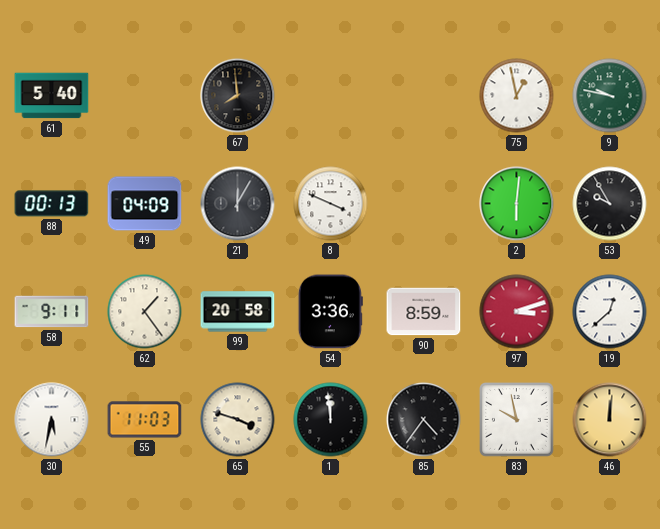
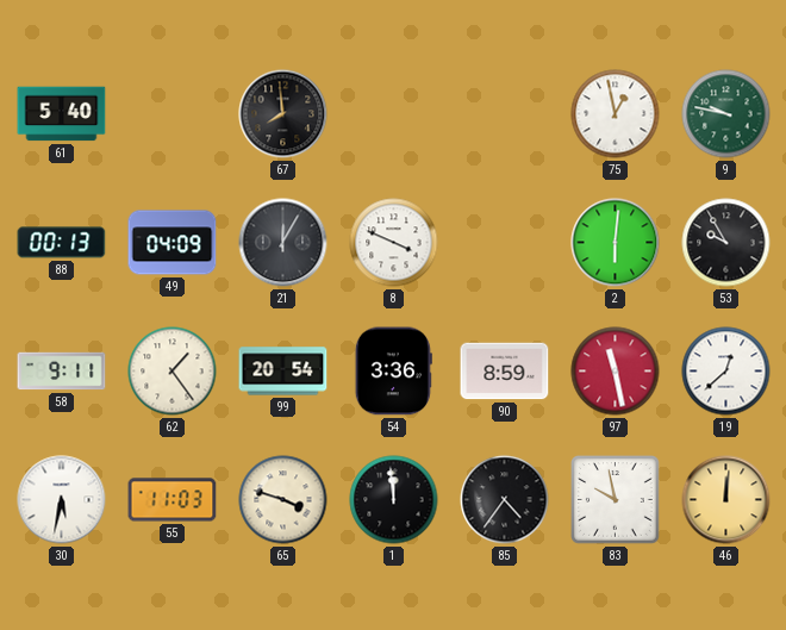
99: 20:58 -> 20:54
97: 3:12 -> 11:28
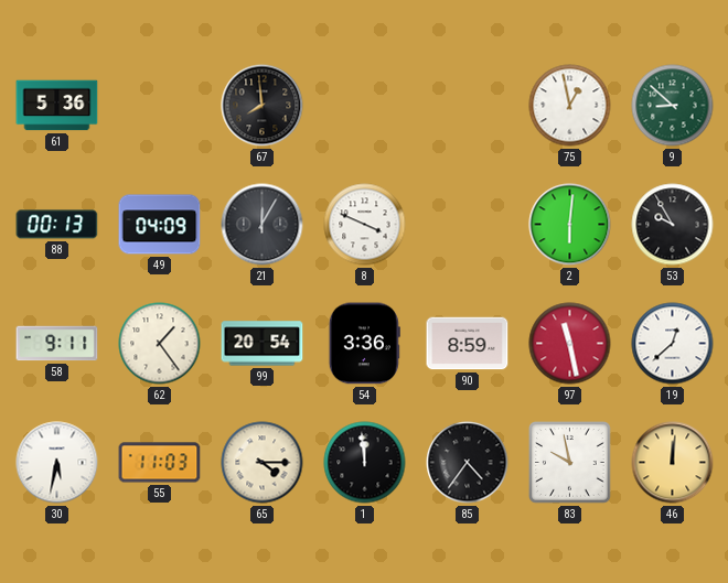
61: 5:40 -> 5:36
9: 9:47 -> 8:52
65: 3:48 -> 4:15
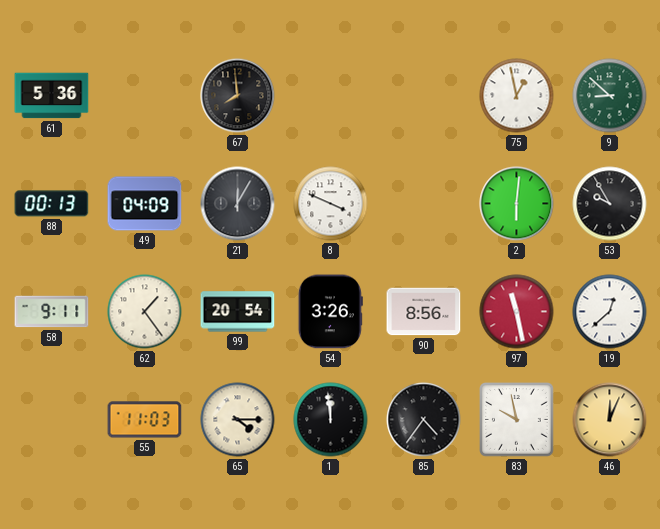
54: 3:36 -> 3:26
90: 8:59 -> 8:56
30: 5:32 -> none
46: 12:01 -> 12:04
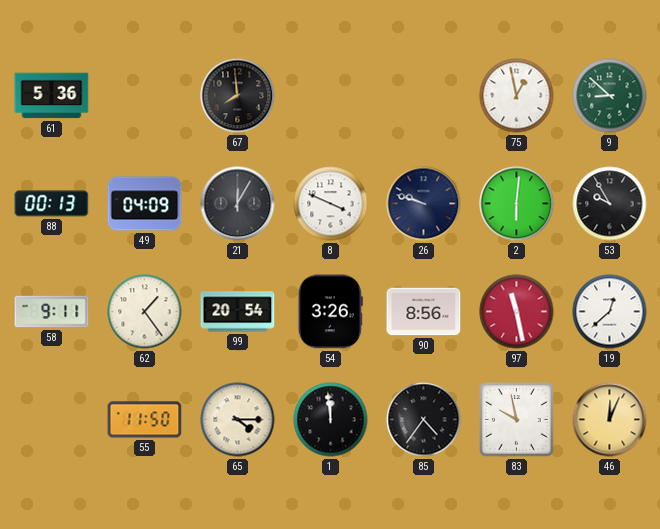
26: none -> 9:48
55: 11:03 -> 11:50
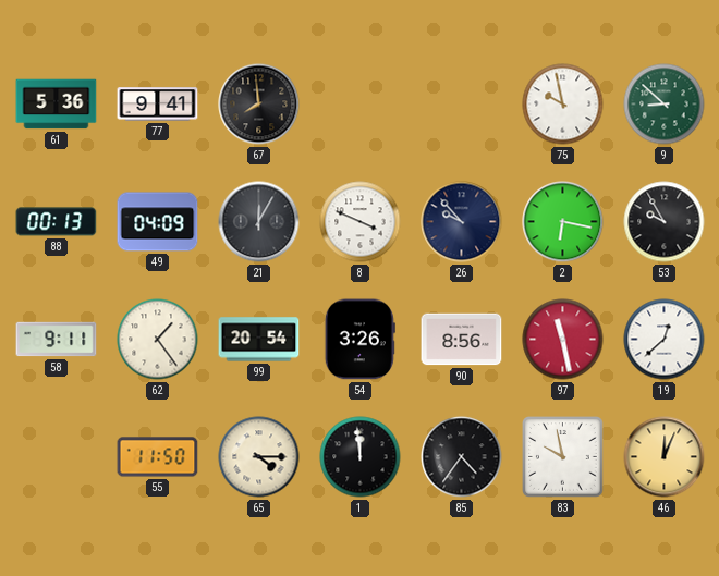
77: none -> 9:41
75: 12:58 -> 9:58
26: 9:48 -> 9:53
2: 6:01 -> 6:17
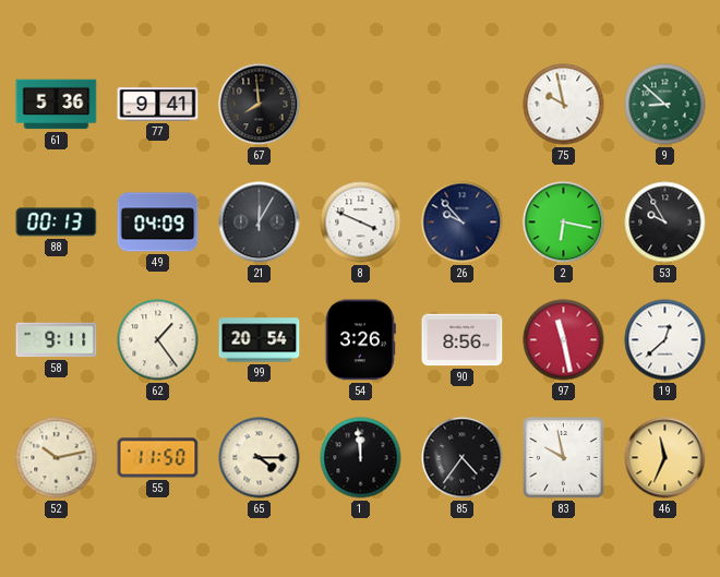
52: none -> 10:13
46: 12:04 -> 11:34
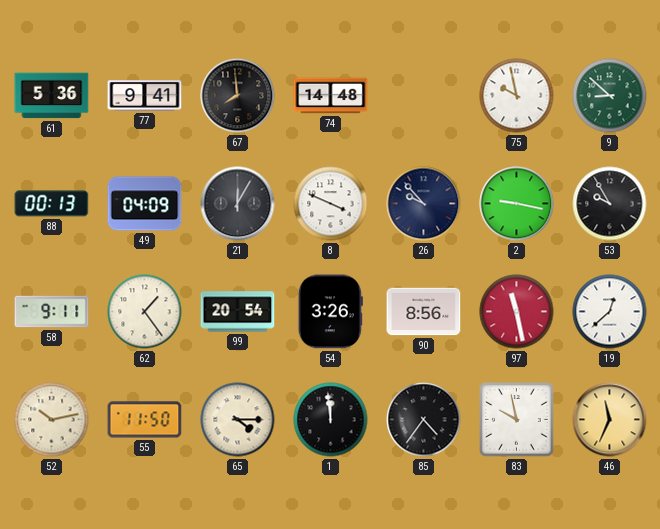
74: none -> 14:48
2: 6:17 -> 9:17
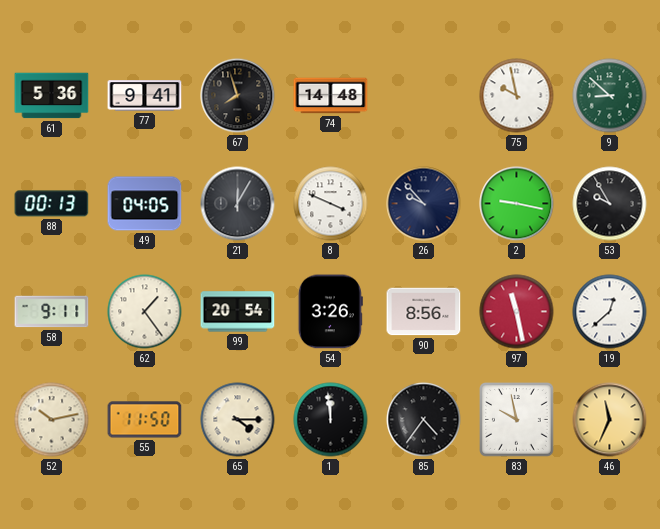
67: 7:59 -> 7:57
49: 04:09 -> 04:05
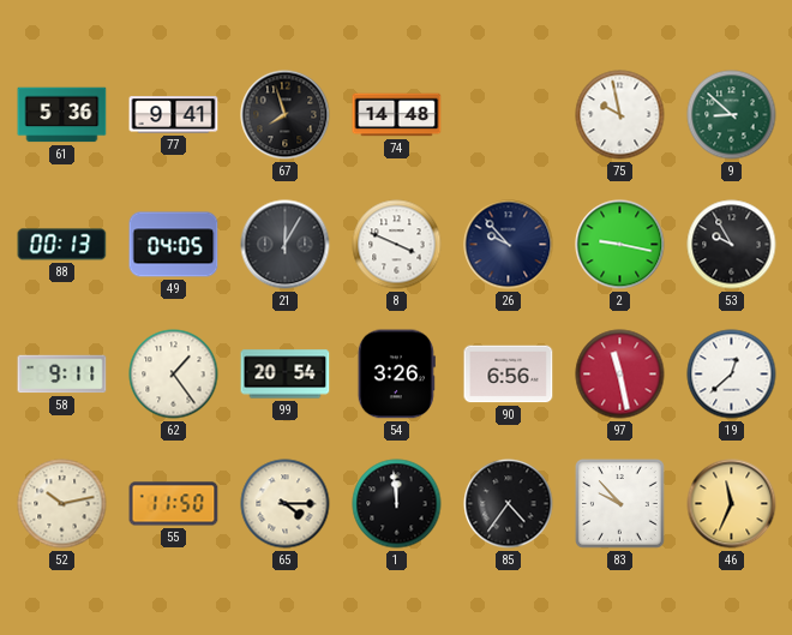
90: 8:56 -> 6:56
83: 9:58 -> 9:53
